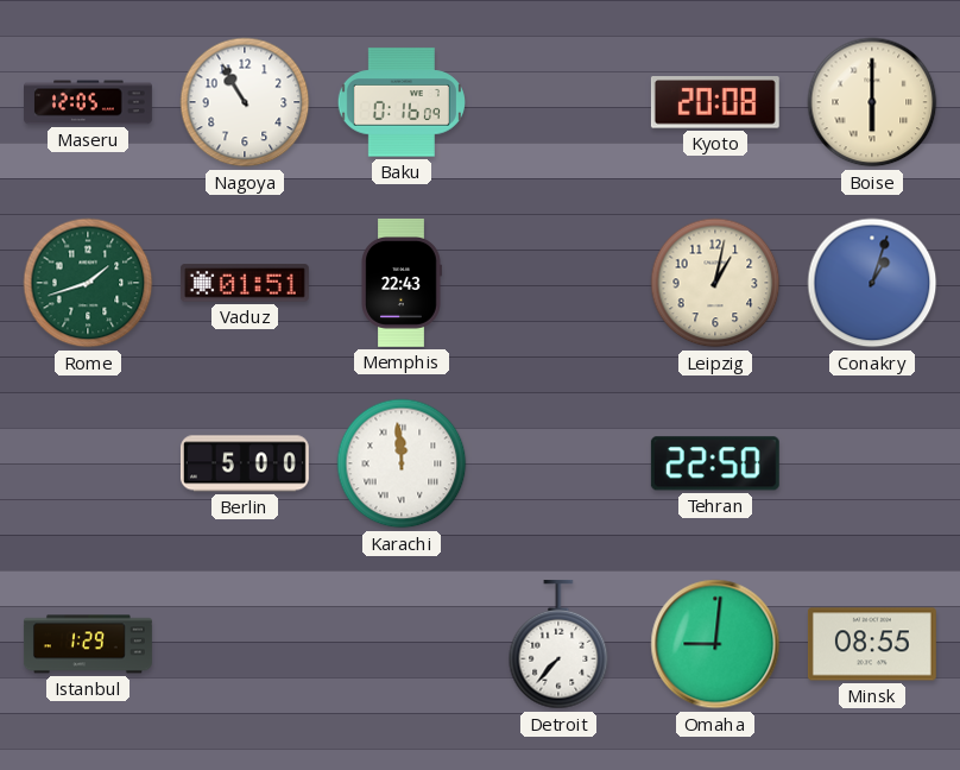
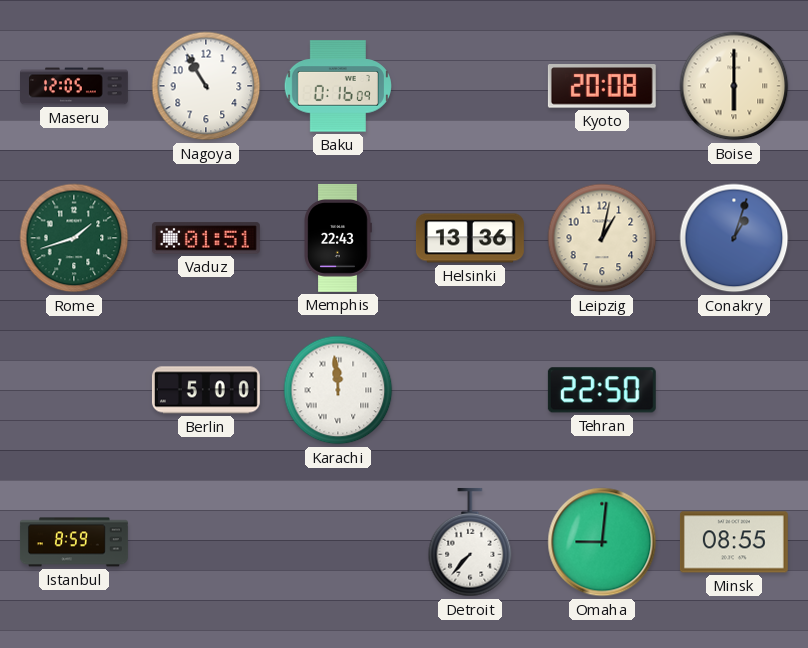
Helsinki: none -> 13:36
Istanbul: 1:29 -> 8:59
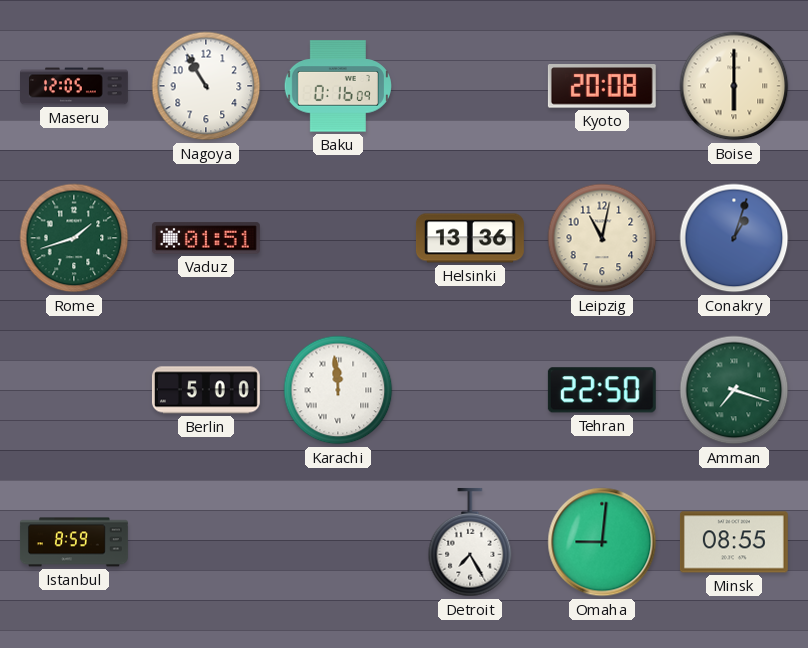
Memphis: 22:43 -> none
Leipzig: 1:02 -> 11:02
Amman: none -> 7:18
Detroit: 7:37 -> 7:25
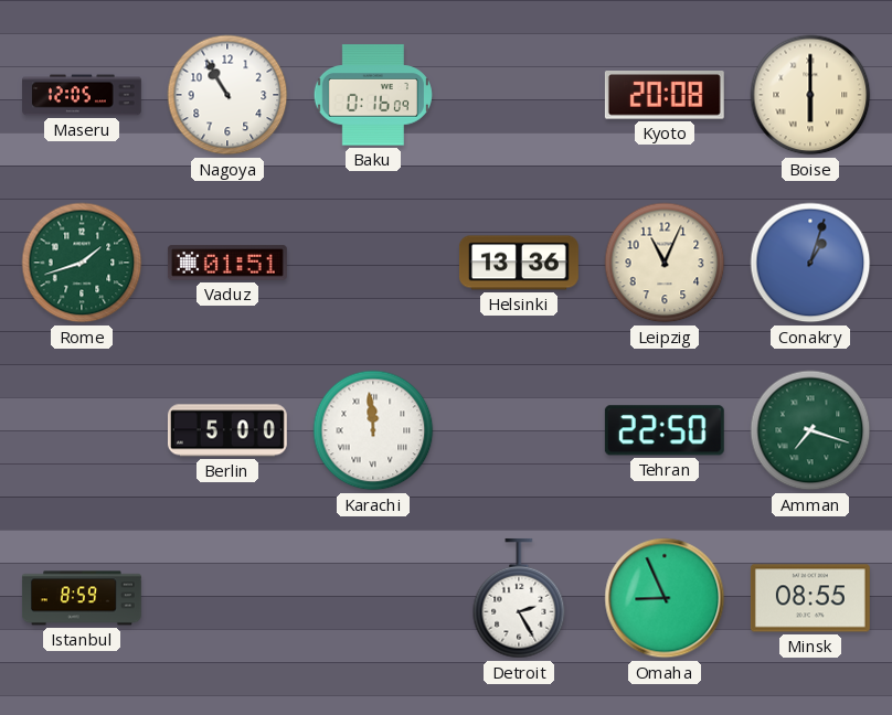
Leipzig: 11:02 -> 11:04
Detroit: 7:25 -> 2:25
Omaha: 9:01 -> 8:56
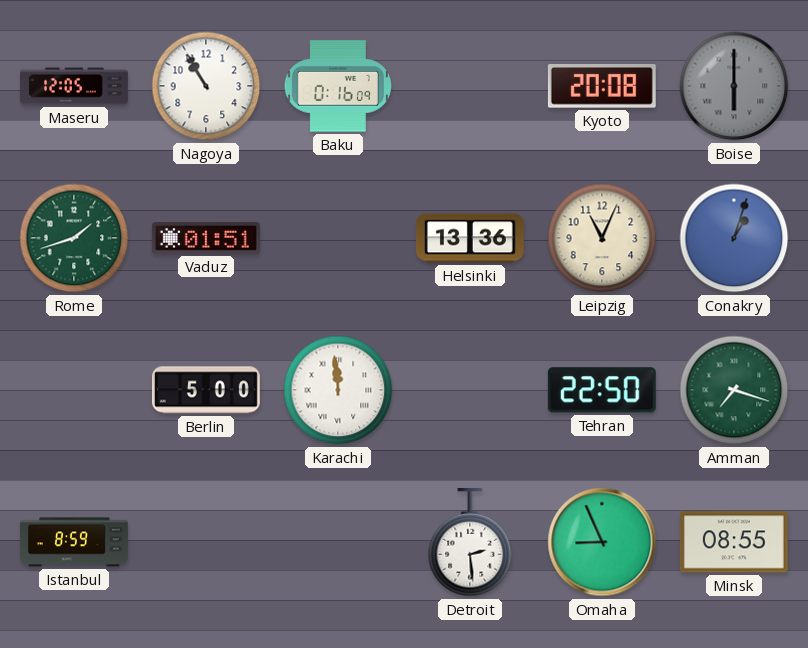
Boise dial: cream -> grey
Detroit: 2:25 -> 2:29
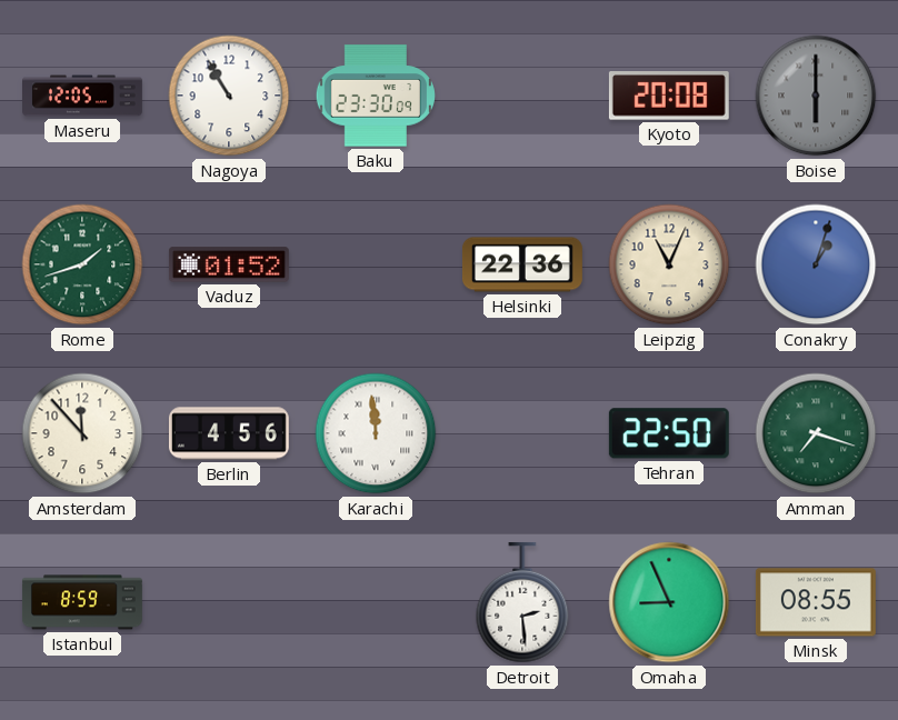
Baku: 0:16 -> 23:30
Vaduz: 01:51 -> 01:52
Helsinki: 13:36 -> 22:36
Amsterdam: none -> 11:53
Berlin: 5:00 -> 4:56
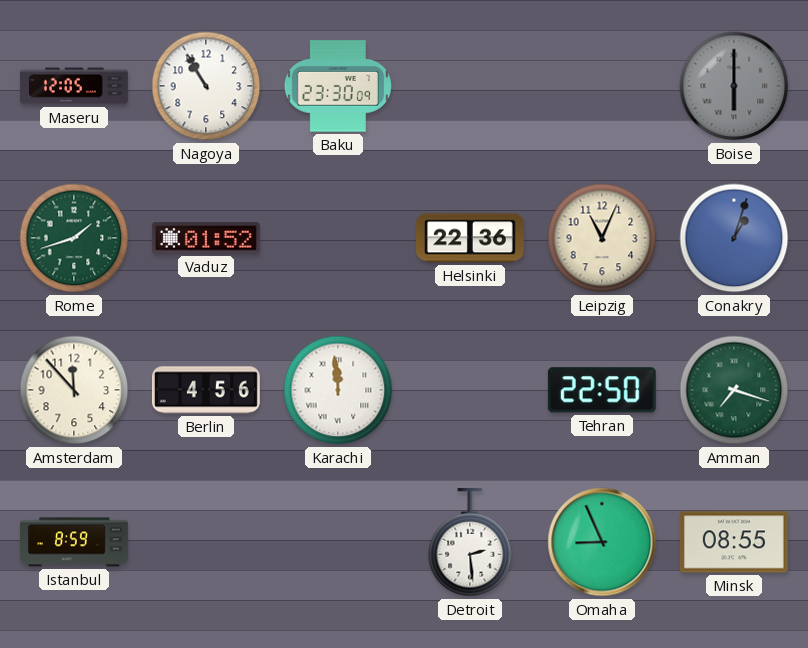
Kyoto: 20:08 -> none
